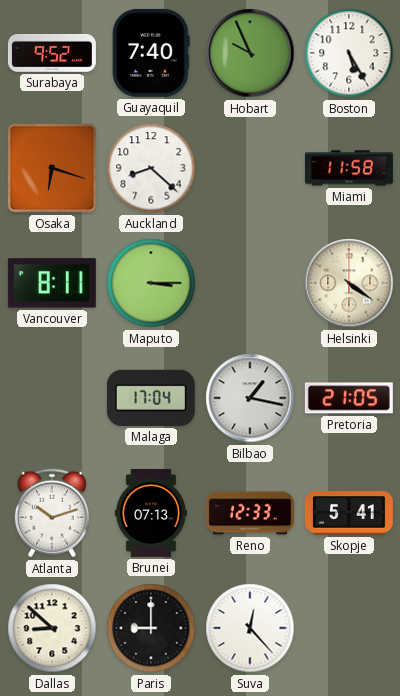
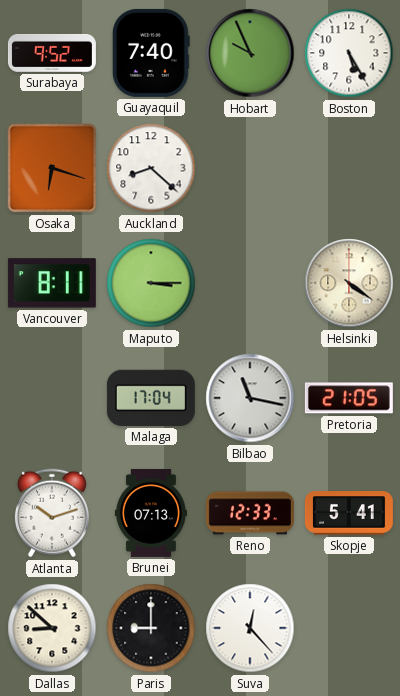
Miami: 11:58 -> none
Bilbao: 1:17 -> 11:17
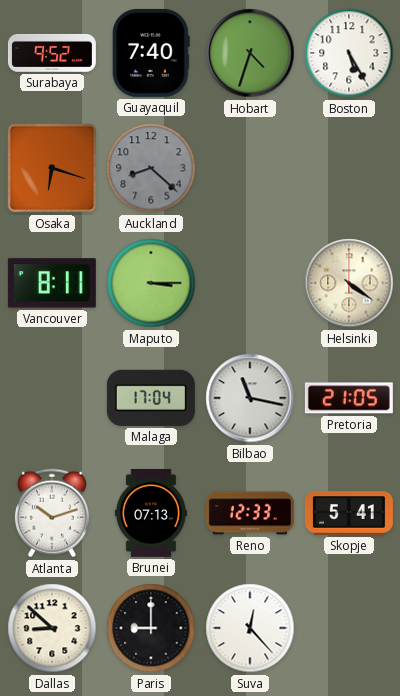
Hobart: 9:56 -> 4:33
Auckland dial: white -> grey
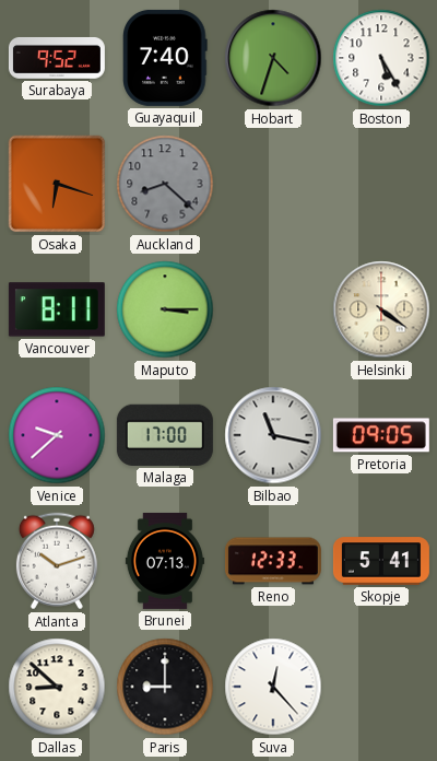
Venice: none -> 9:38
Malaga: 17:04 -> 17:00
Pretoria: 21:05 -> 09:05
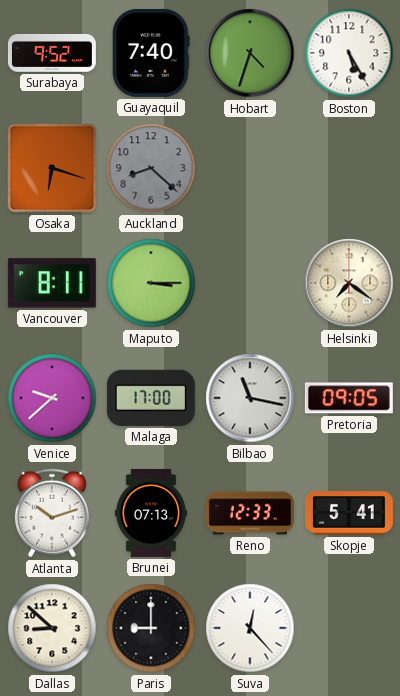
Helsinki: 4:21 -> 7:21
